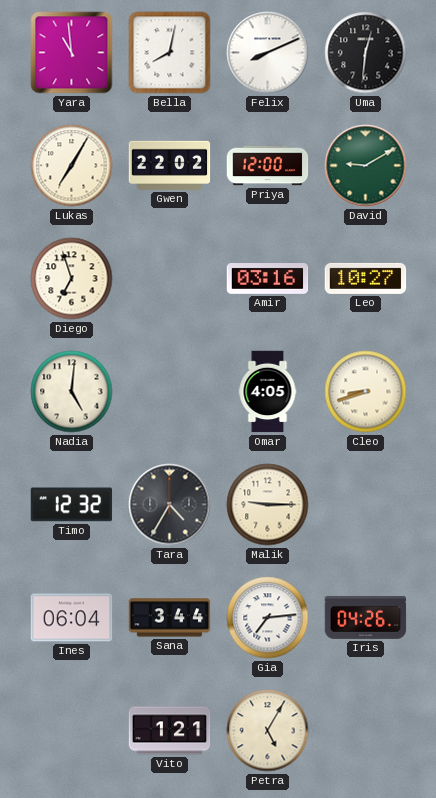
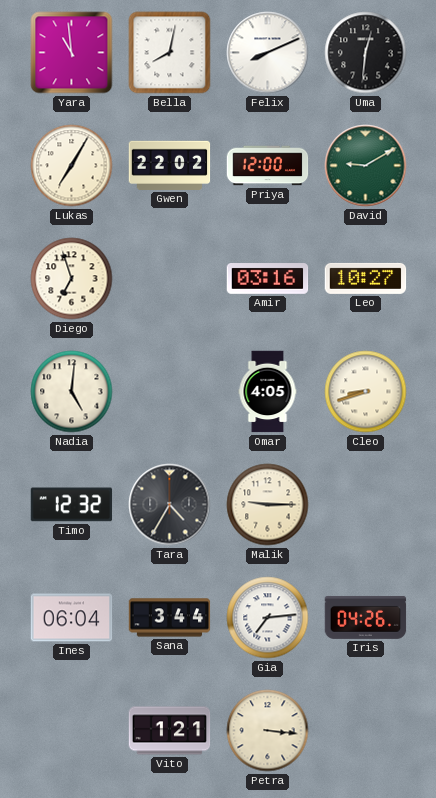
Petra: 5:05 -> 3:16
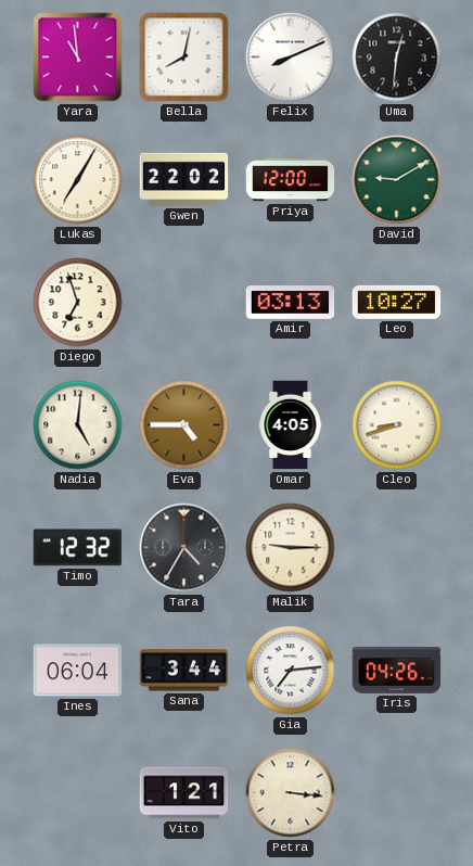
Amir: 03:16 -> 03:13
Eva: none -> 4:45
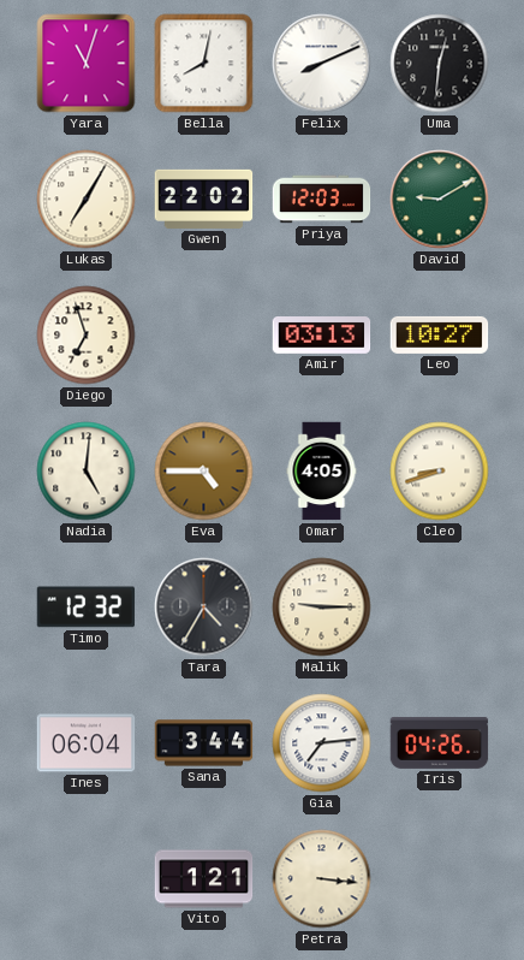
Yara: 10:59 -> 11:03
Priya: 12:00 -> 12:03
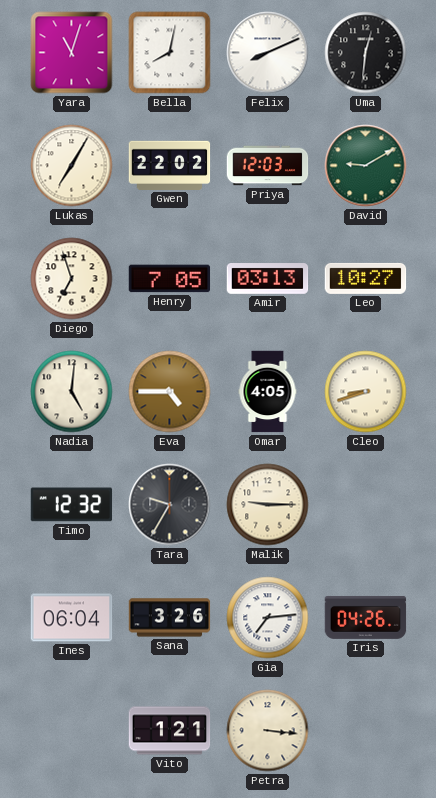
Henry: none -> 7:05
Tara: 4:35 -> 9:35
Sana: 3:44 -> 3:26
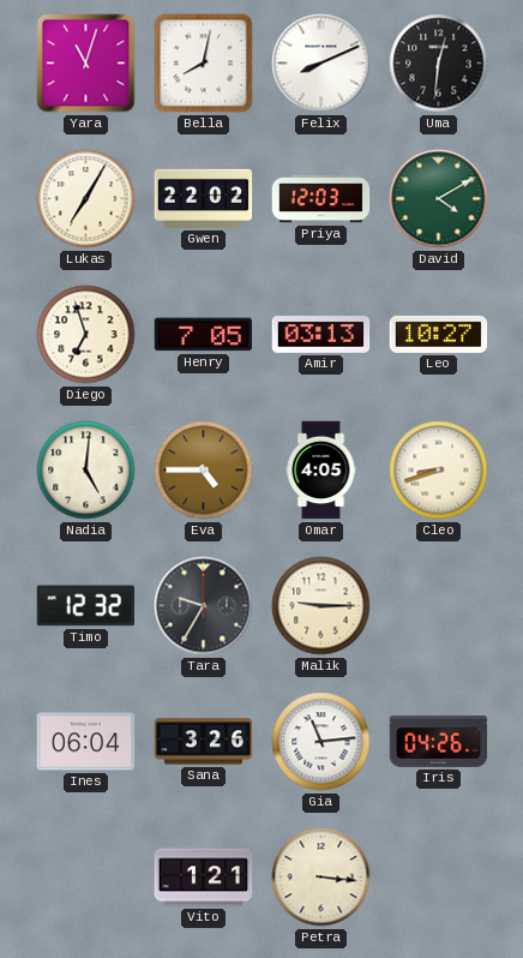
David: 9:10 -> 4:10
Gia: 7:14 -> 11:14
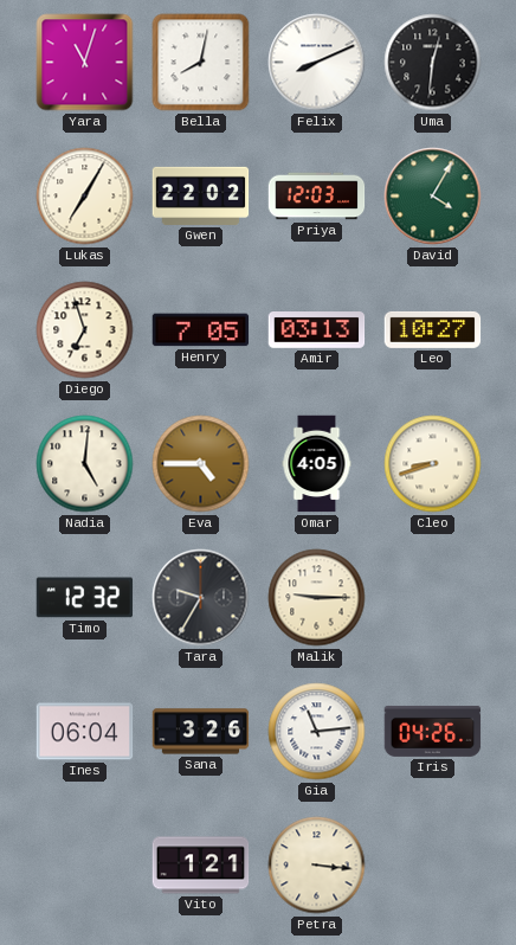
David: 4:10 -> 4:05
